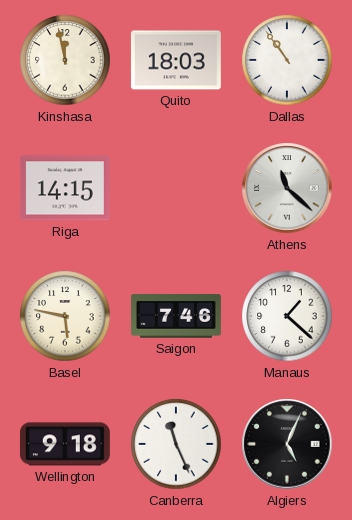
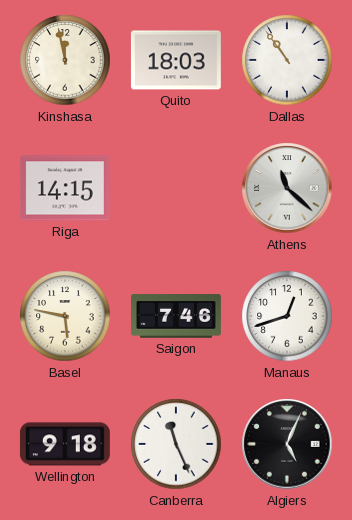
Manaus: 1:22 -> 12:42
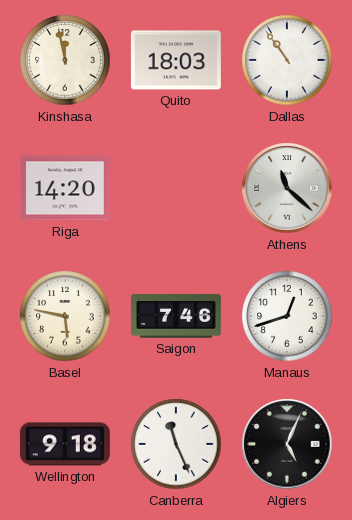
Riga: 14:15 -> 14:20
